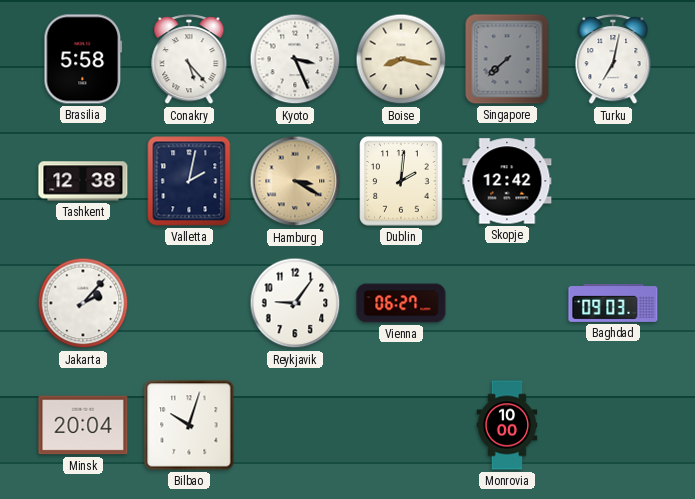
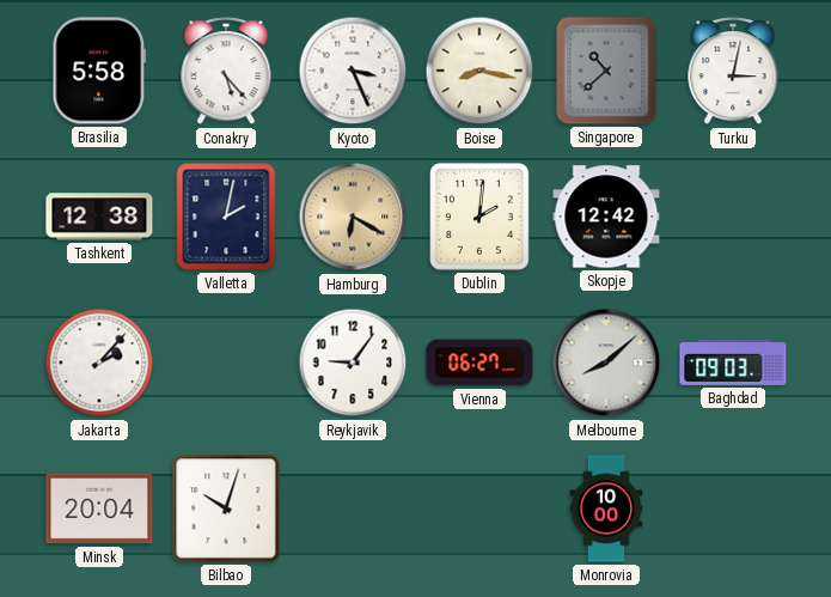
Singapore: 7:38 -> 10:38
Turku: 7:02 -> 3:02
Hamburg: 3:20 -> 6:20
Melbourne: none -> 8:08
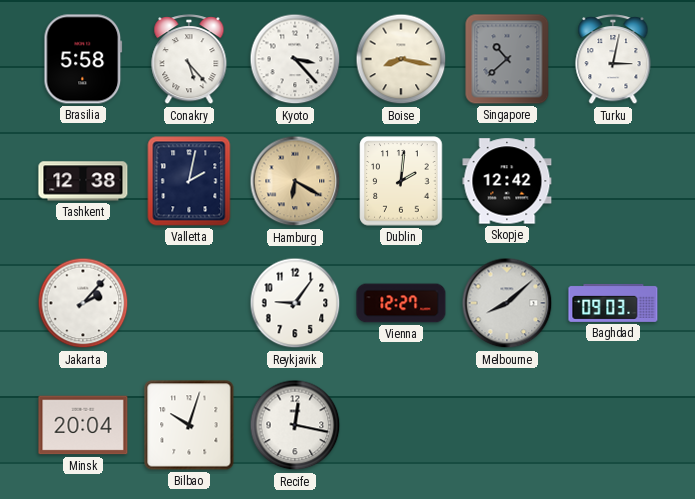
Kyoto: 3:26 -> 3:23
Vienna: 06:27 -> 12:27
Recife: none -> 12:17
Monrovia: 10:00 -> none
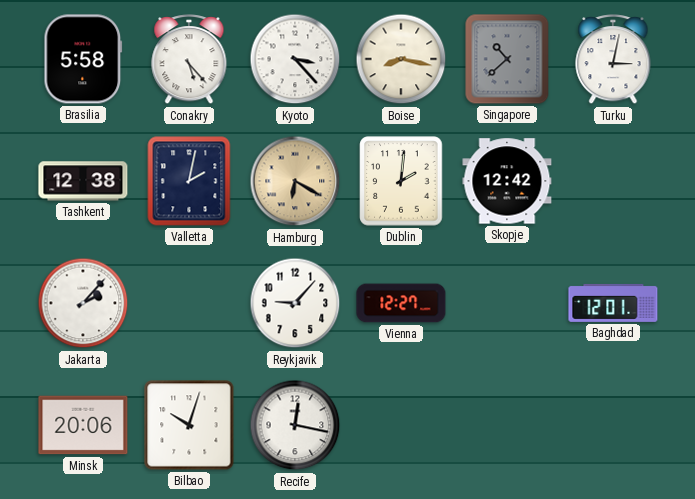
Reykjavik: 9:06 -> 9:07
Melbourne: 8:08 -> none
Baghdad: 09:03 -> 12:01
Minsk: 20:04 -> 20:06
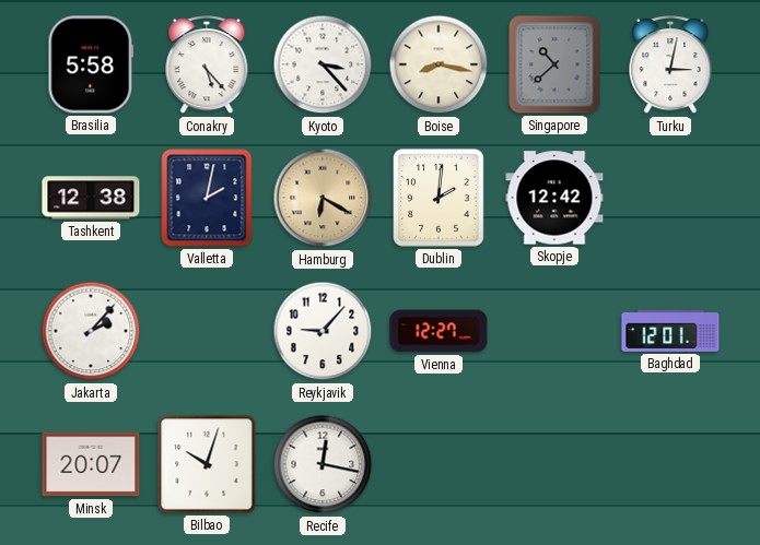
Minsk: 20:06 -> 20:07
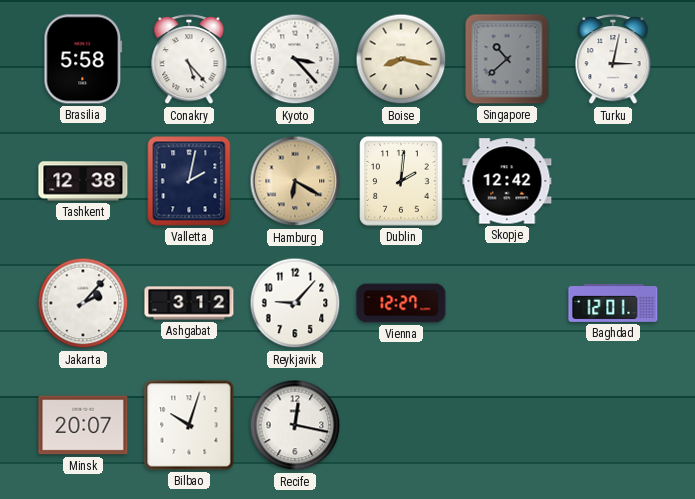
Ashgabat: none -> 3:12
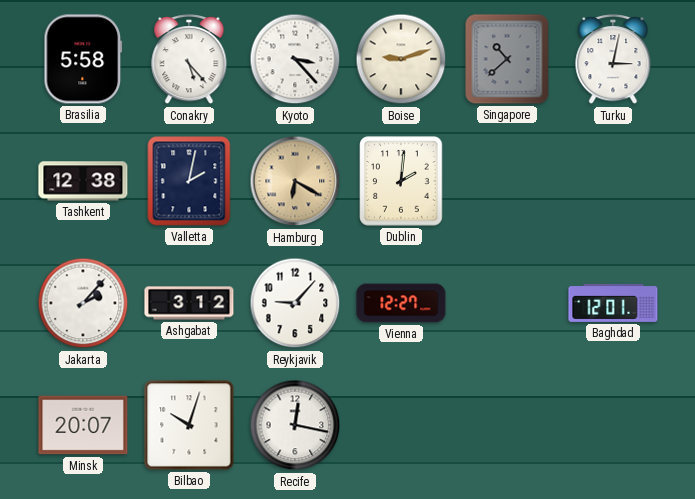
Boise: 8:17 -> 9:12
Skopje: 12:42 -> none
